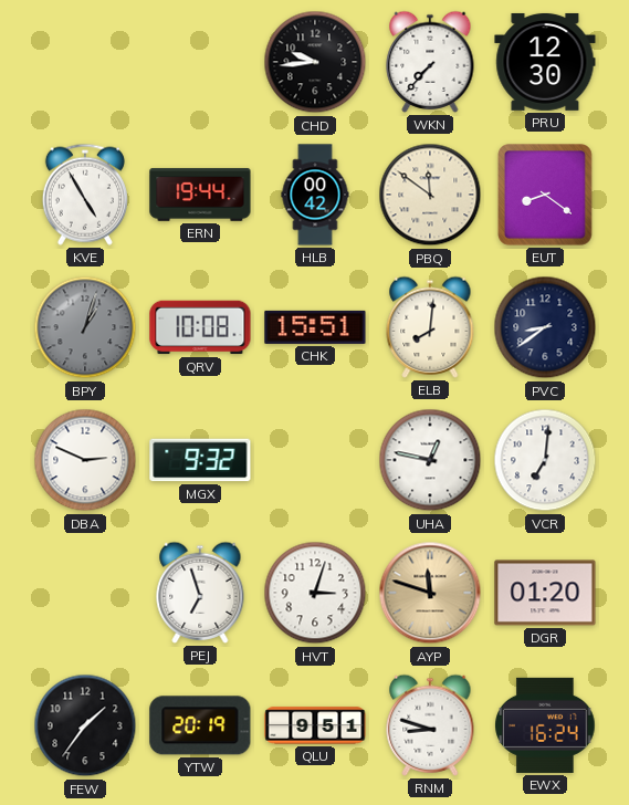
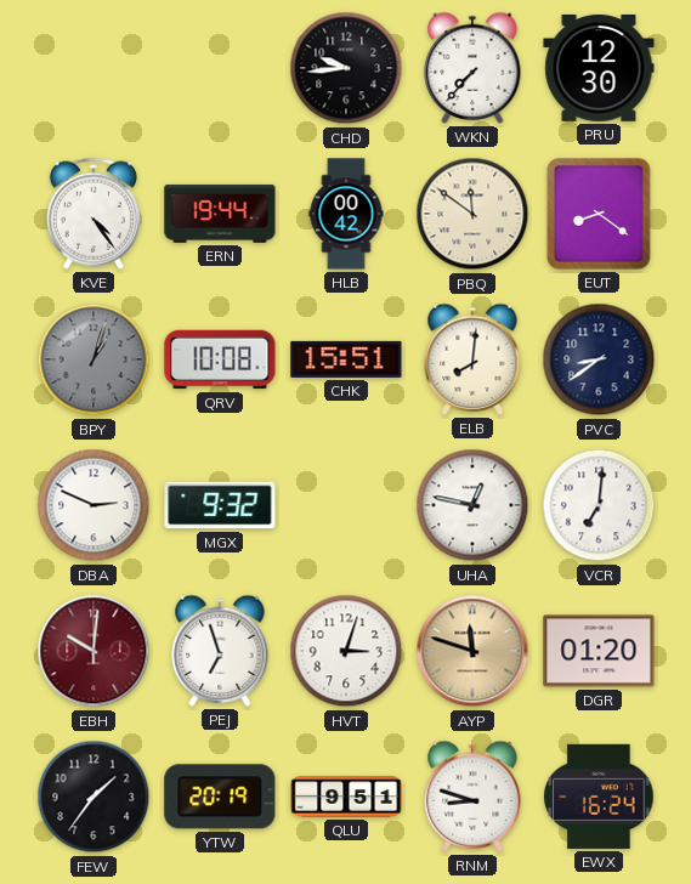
KVE: 4:55 -> 4:24
EBH: none -> 10:01
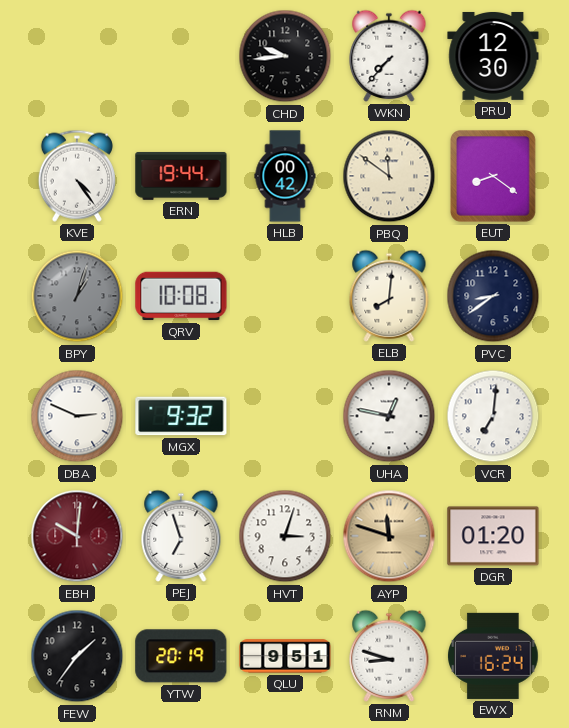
CHK: 15:51 -> none
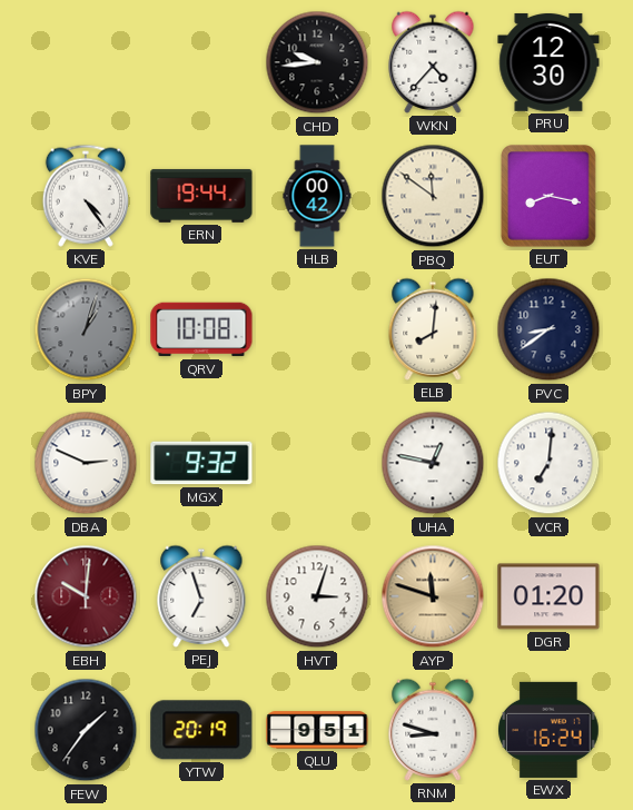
WKN: 7:37 -> 4:37
EUT: 8:21 -> 8:17
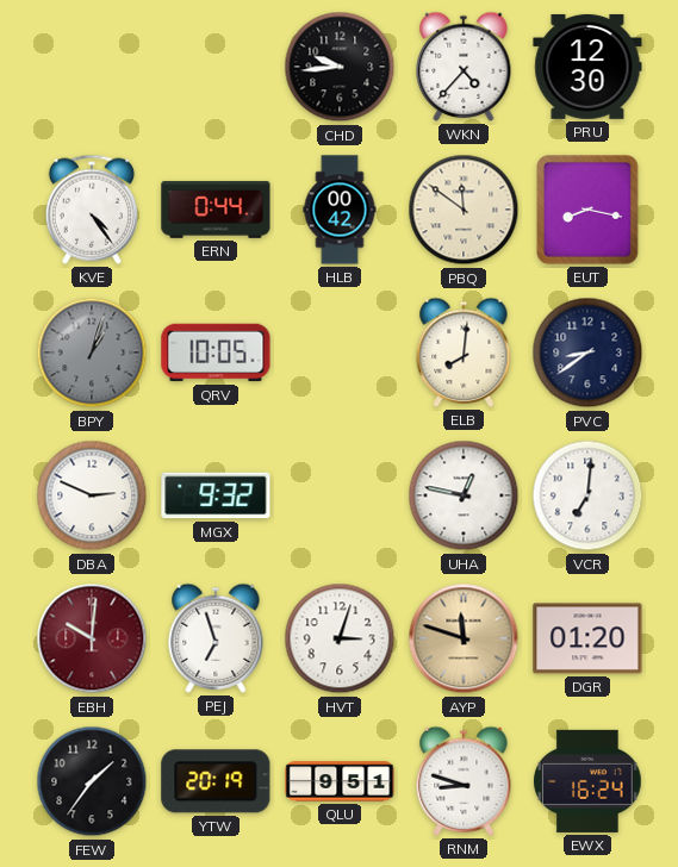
ERN: 19:44 -> 0:44
QRV: 10:08 -> 10:05
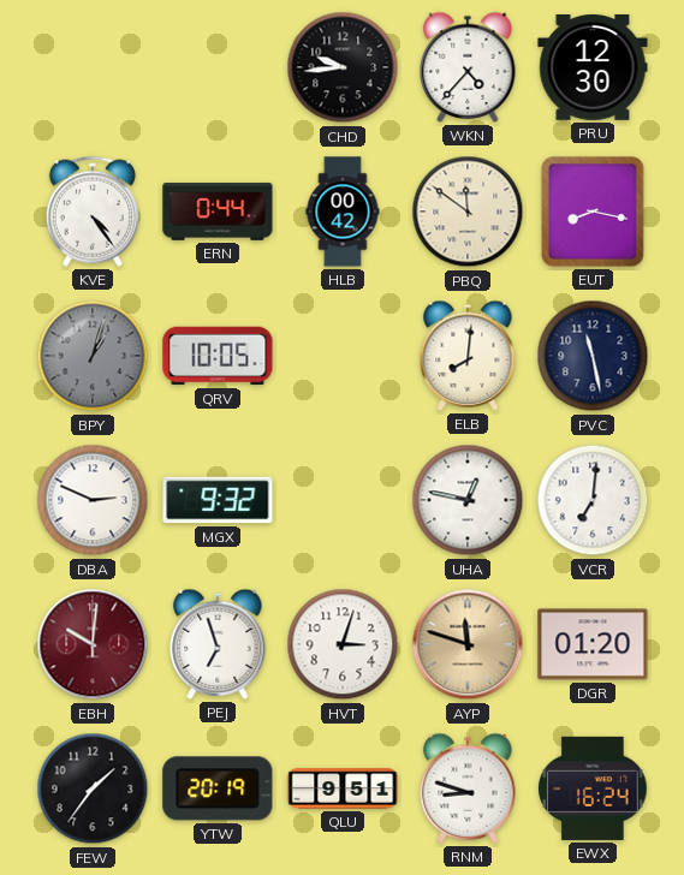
PVC: 8:39 -> 11:28
